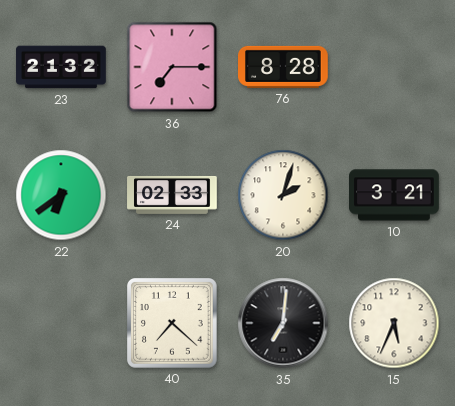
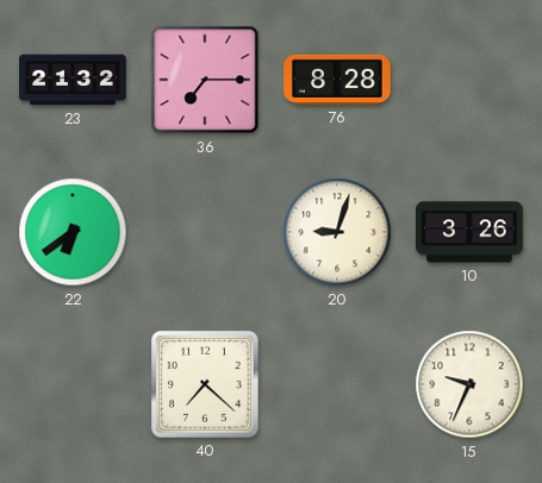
24: 02:33 -> none
20: 2:03 -> 9:03
10: 3:21 -> 3:26
35: 7:01 -> none
15: 5:34 -> 9:34
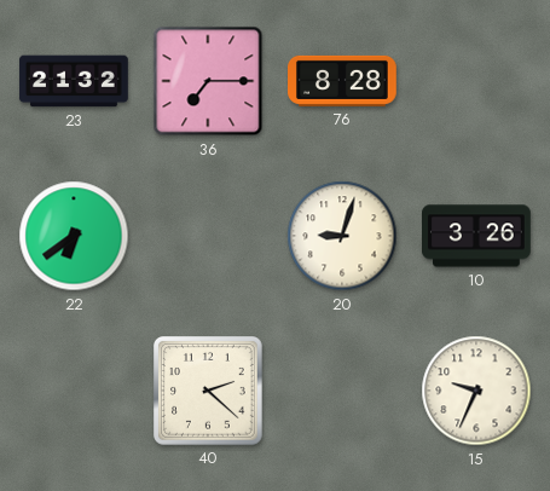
40: 7:22 -> 2:22
